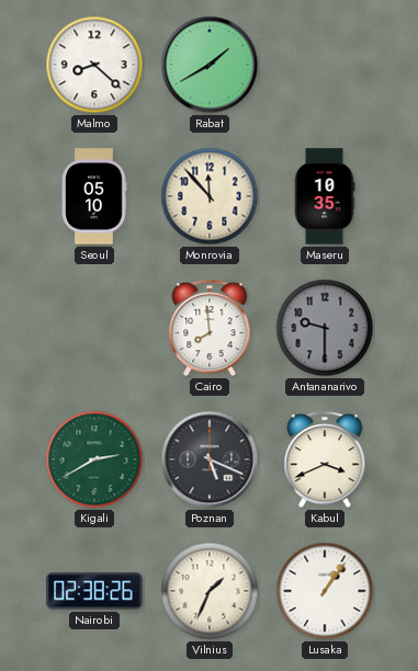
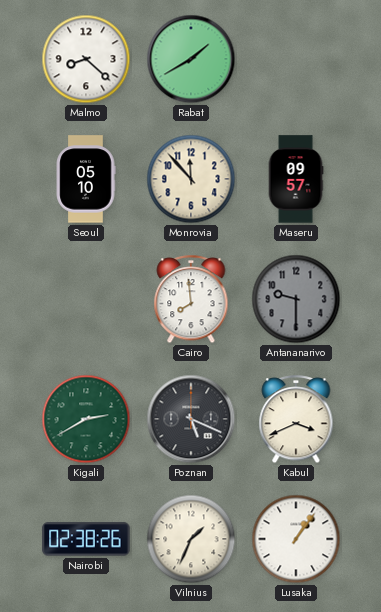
Maseru: 10:35 -> 09:57
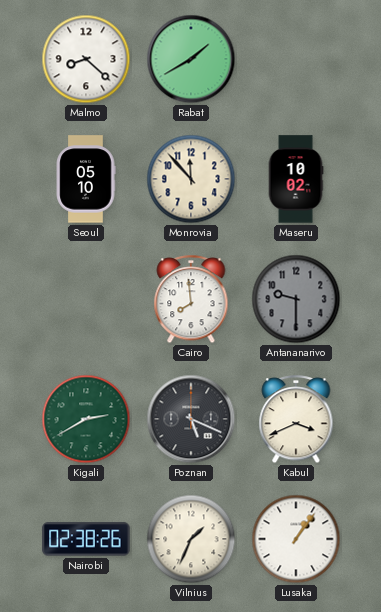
Maseru: 09:57 -> 10:02
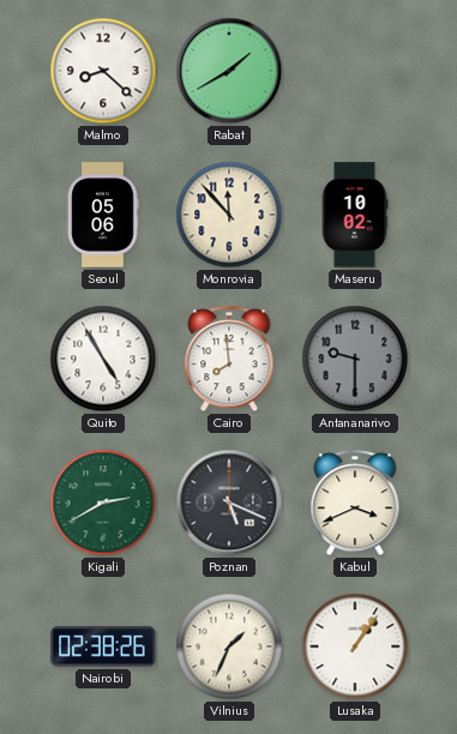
Seoul: 05:10 -> 05:06
Quito: none -> 4:55
